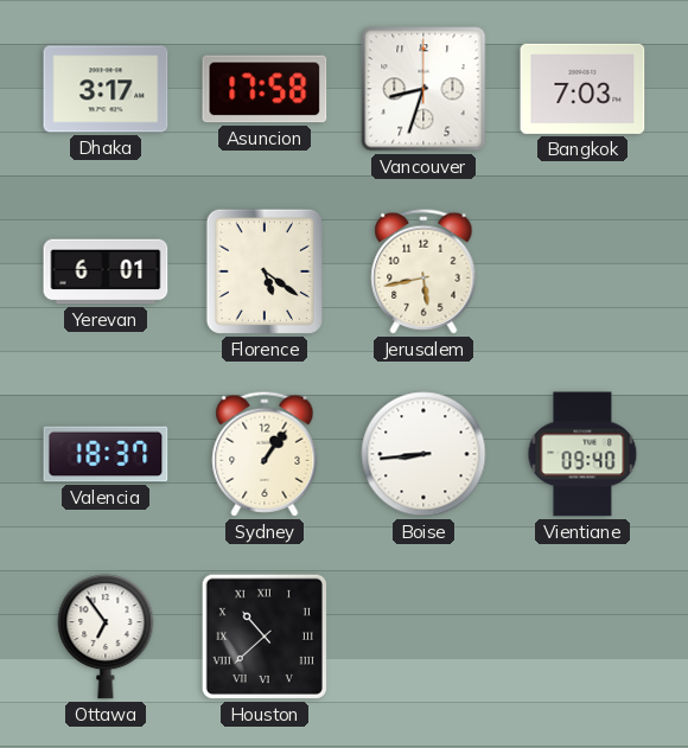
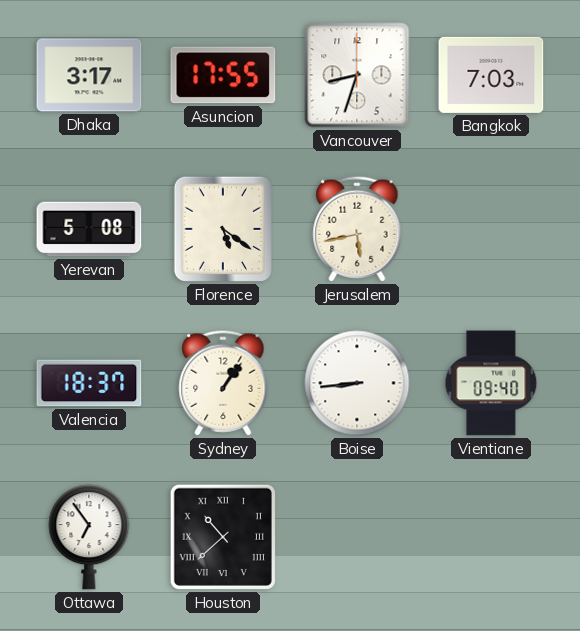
Asuncion: 17:58 -> 17:55
Yerevan: 6:01 -> 5:08
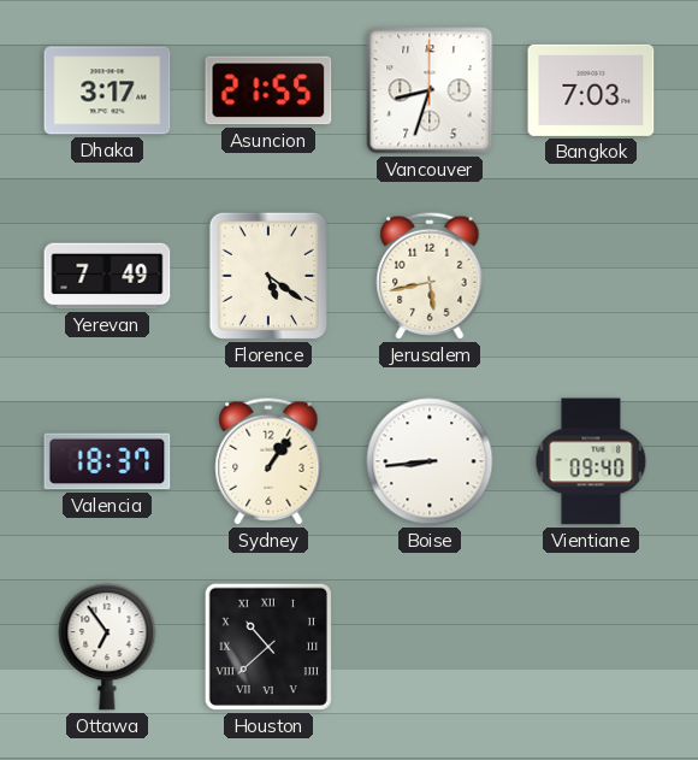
Asuncion: 17:55 -> 21:55
Yerevan: 5:08 -> 7:49
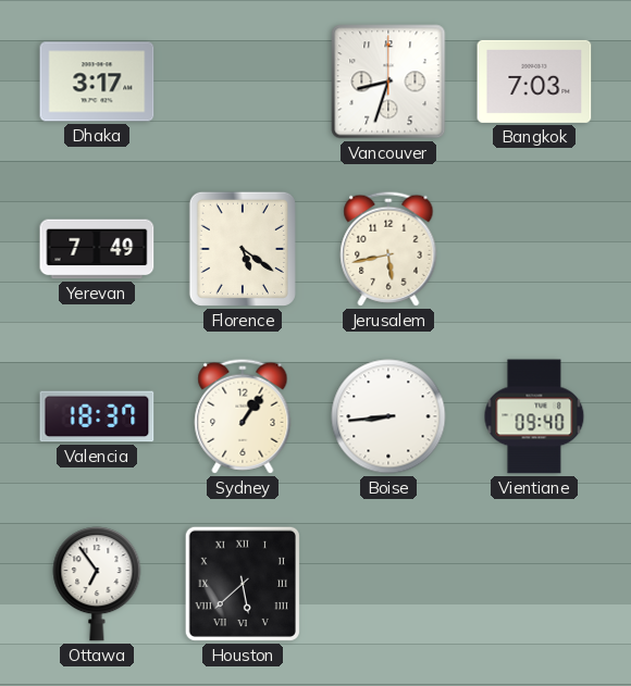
Asuncion: 21:55 -> none
Houston: 10:38 -> 5:38
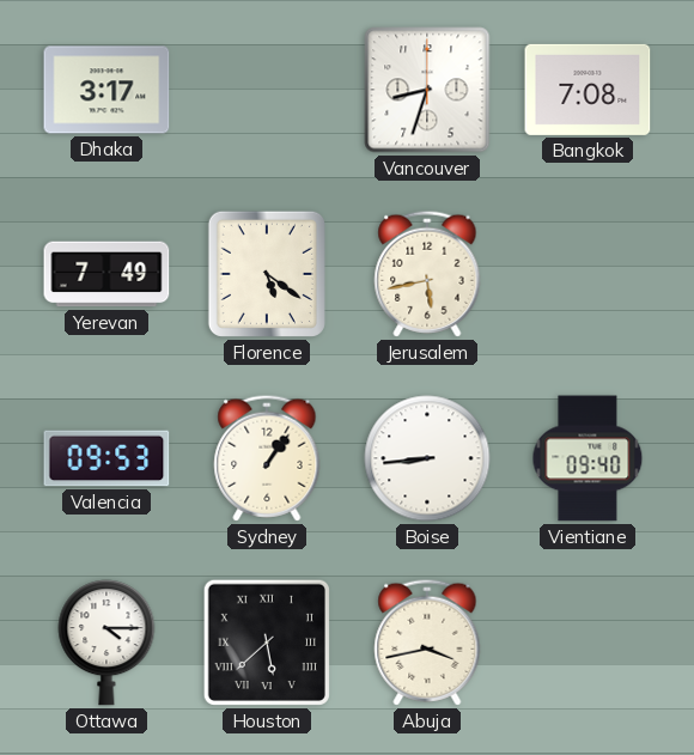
Bangkok: 7:03 -> 7:08
Valencia: 18:37 -> 09:53
Ottawa: 6:54 -> 4:15
Abuja: none -> 3:43
